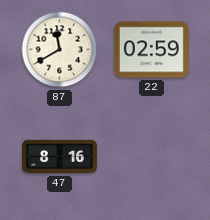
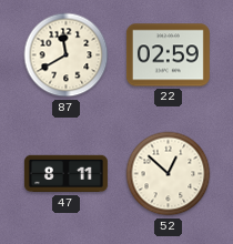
47: 8:16 -> 8:11
52: none -> 12:52
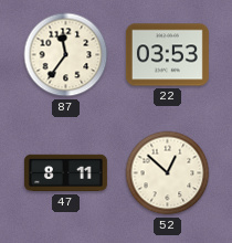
87: 11:40 -> 11:36
22: 02:59 -> 03:53
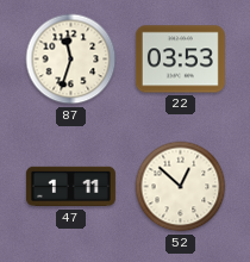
87: 11:36 -> 11:33
47: 8:11 -> 1:11
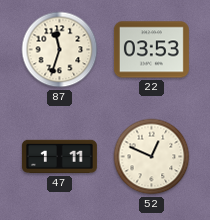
52: 12:52 -> 12:49
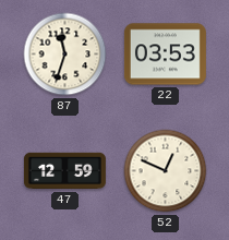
47: 1:11 -> 12:59
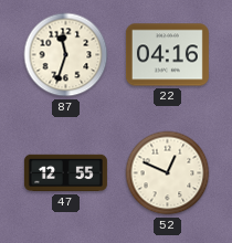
22: 03:53 -> 04:16
47: 12:59 -> 12:55
